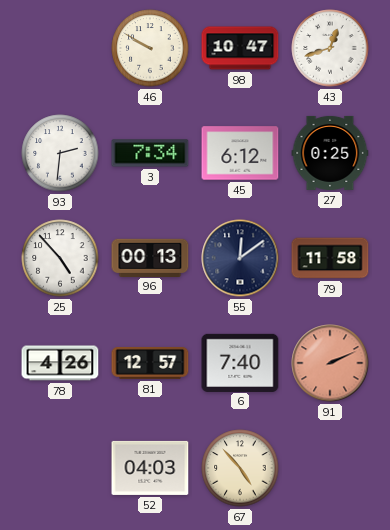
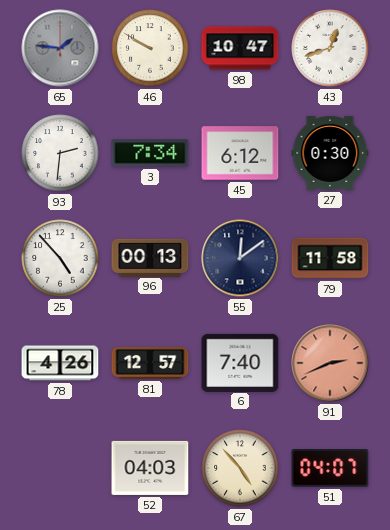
65: none -> 1:46
27: 0:25 -> 0:30
91: 2:11 -> 2:41
51: none -> 04:07
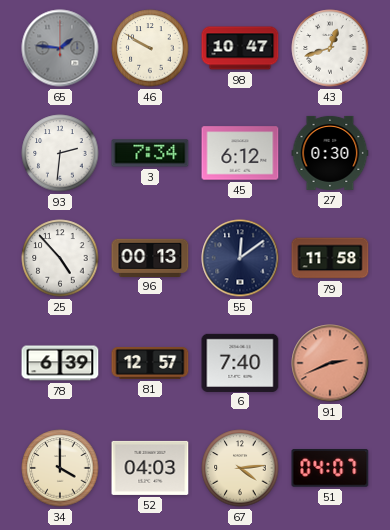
78: 4:26 -> 6:39
34: none -> 4:00
67: 4:53 -> 4:14
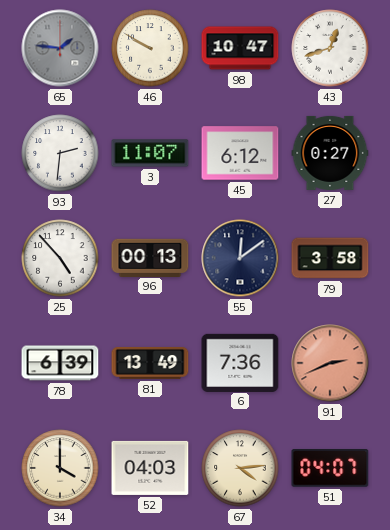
3: 7:34 -> 11:07
27: 0:30 -> 0:27
79: 11:58 -> 3:58
81: 12:57 -> 13:49
6: 7:40 -> 7:36
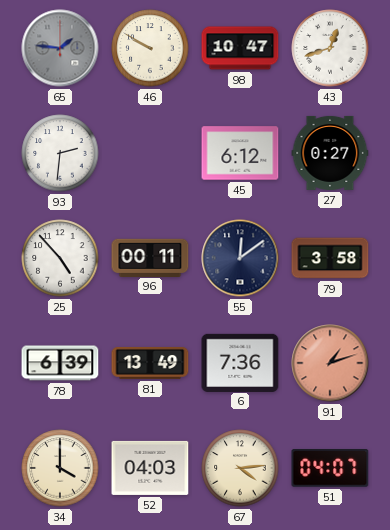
3: 11:07 -> none
96: 00:13 -> 00:11
91: 2:41 -> 1:12
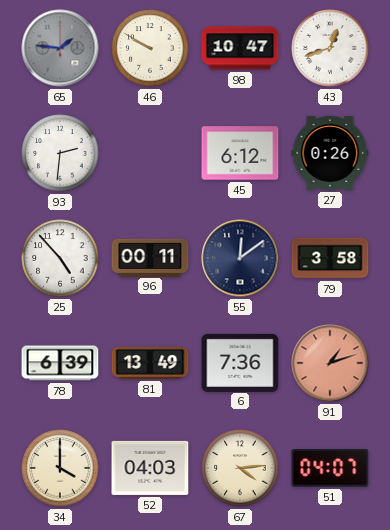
27: 0:27 -> 0:26
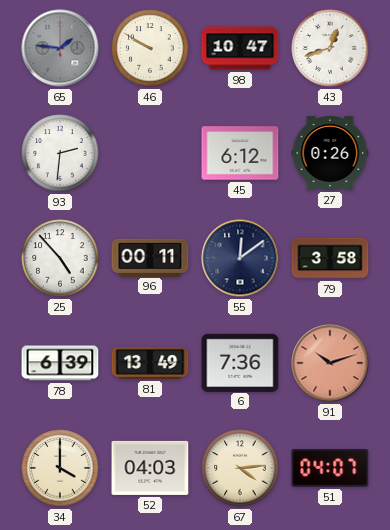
91: 1:12 -> 10:12
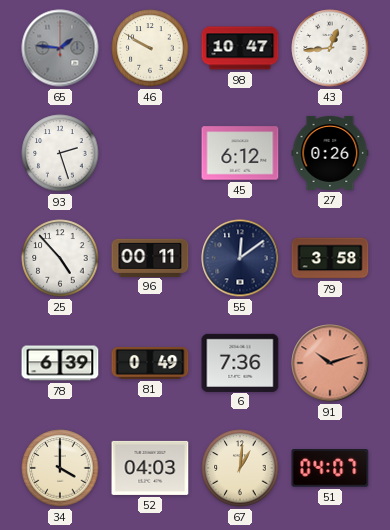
43: 12:42 -> 12:44
93: 2:31 -> 2:27
81: 13:49 -> 0:49
67: 4:14 -> 1:01
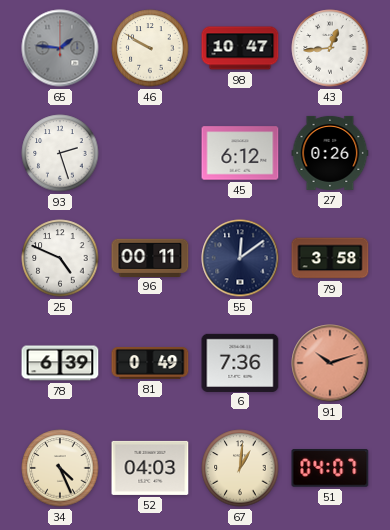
25: 4:53 -> 4:49
34: 4:00 -> 4:26
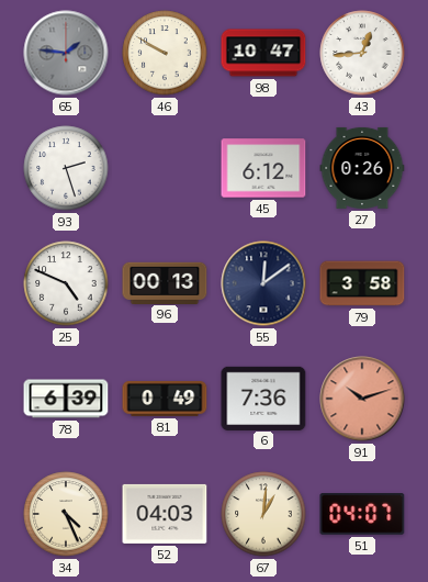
96: 00:11 -> 00:13
